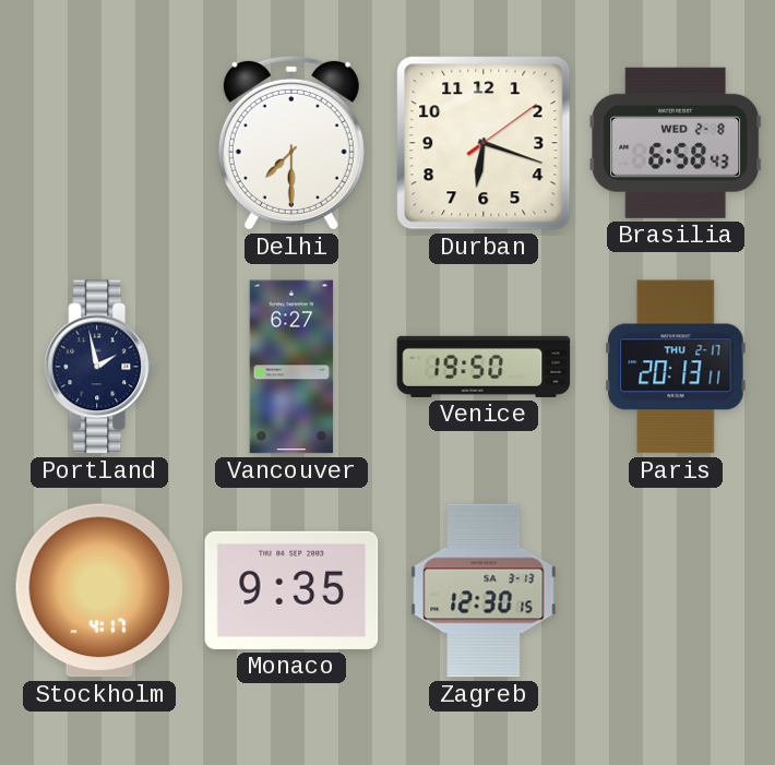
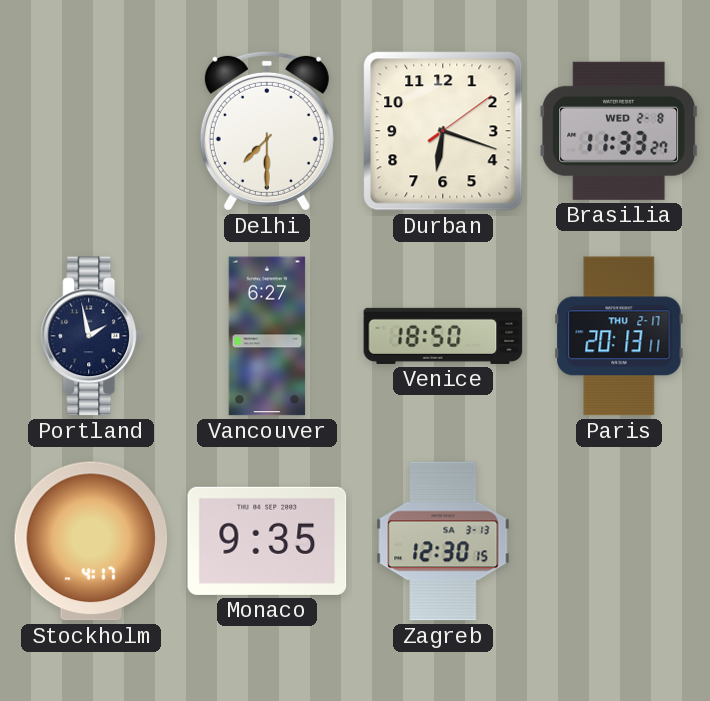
Brasilia: 6:58 -> 11:33
Venice: 19:50 -> 18:50
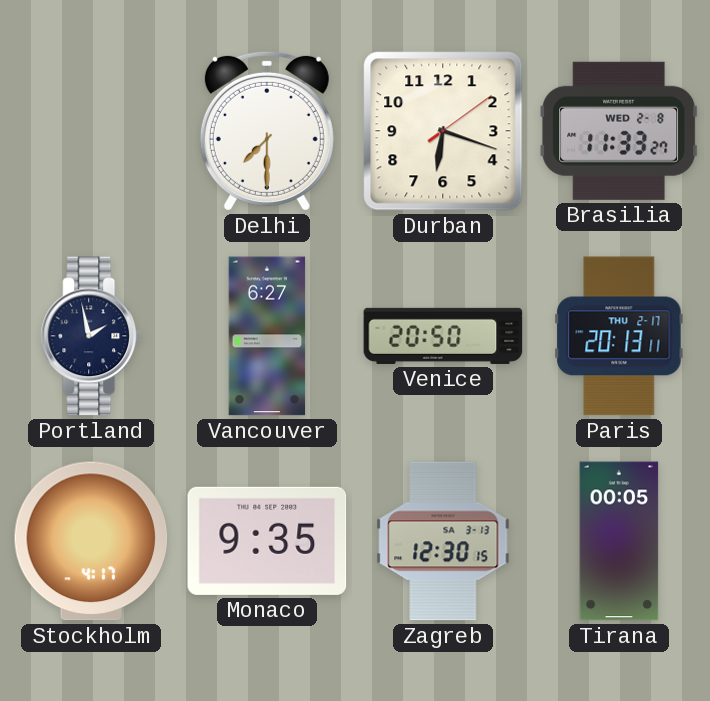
Venice: 18:50 -> 20:50
Tirana: none -> 00:05
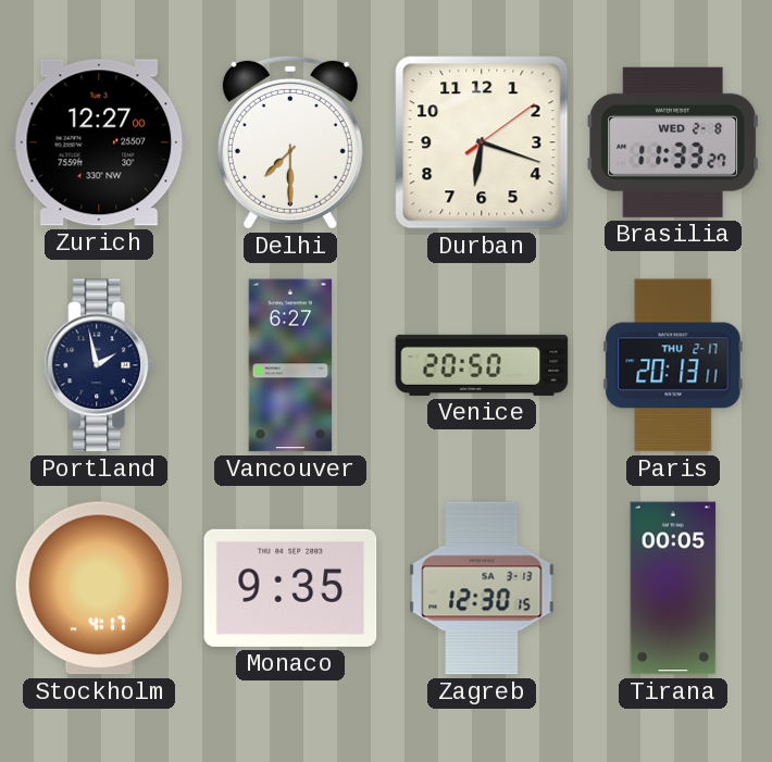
Zurich: none -> 12:27
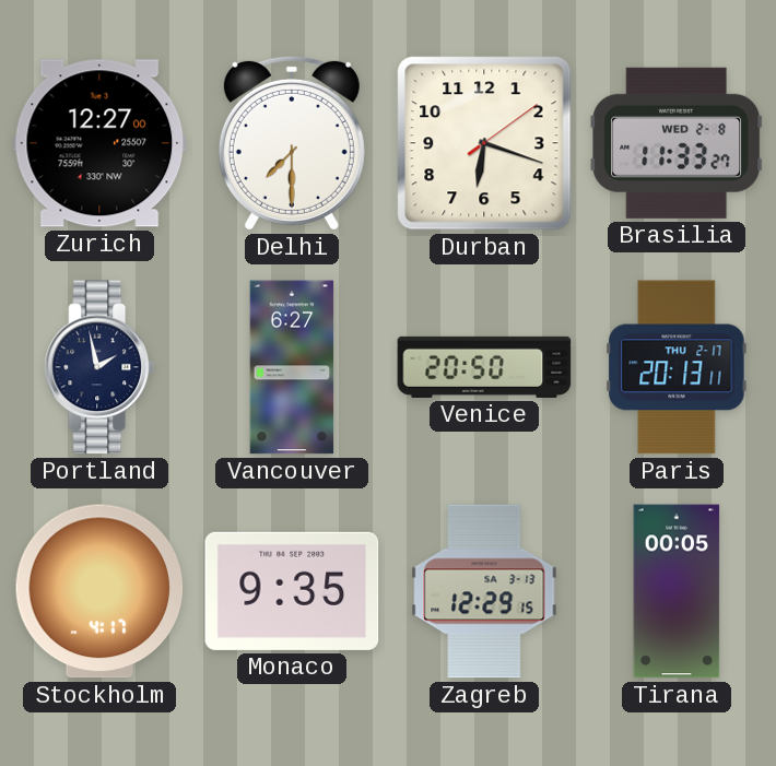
Zagreb: 12:30 -> 12:29
